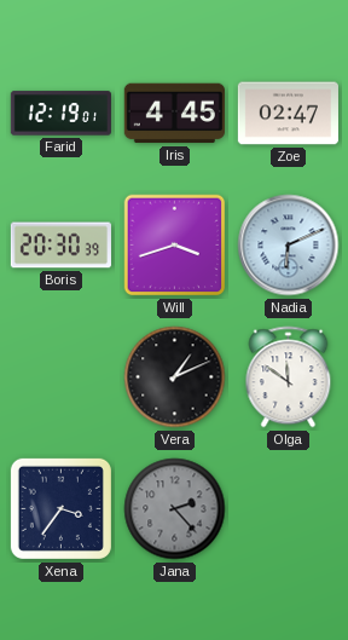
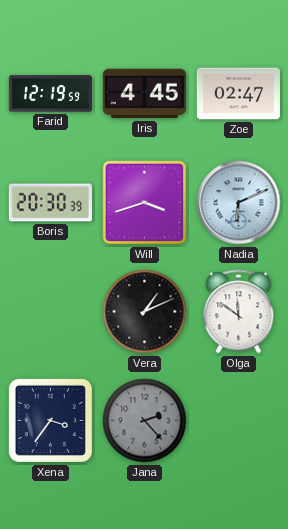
Farid: 12:19:01 -> 12:19:59
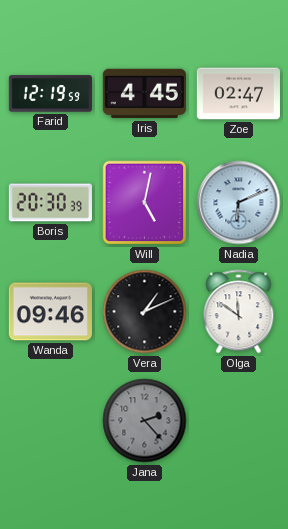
Will: 3:42 -> 5:02
Wanda: none -> 09:46
Xena: 3:36 -> none
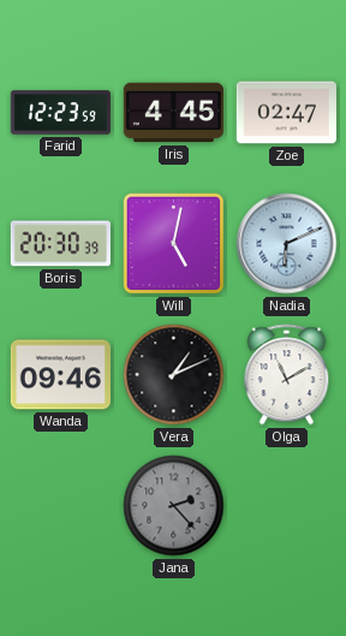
Farid: 12:19 -> 12:23
Olga: 11:51 -> 11:10
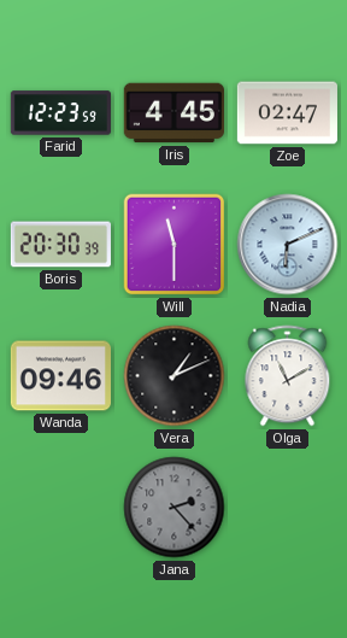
Will: 5:02 -> 11:30
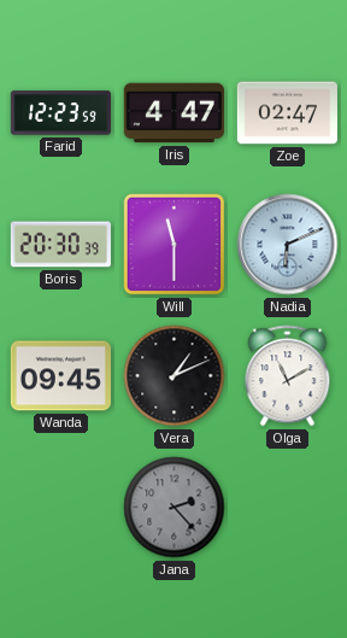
Iris: 4:45 -> 4:47
Wanda: 09:46 -> 09:45
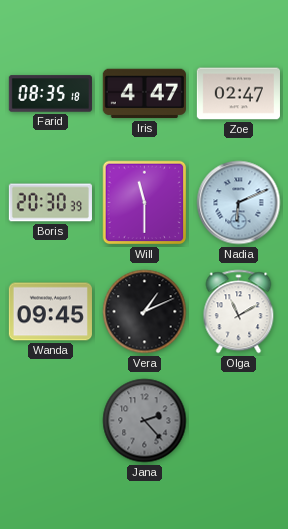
Farid: 12:23 -> 08:35
